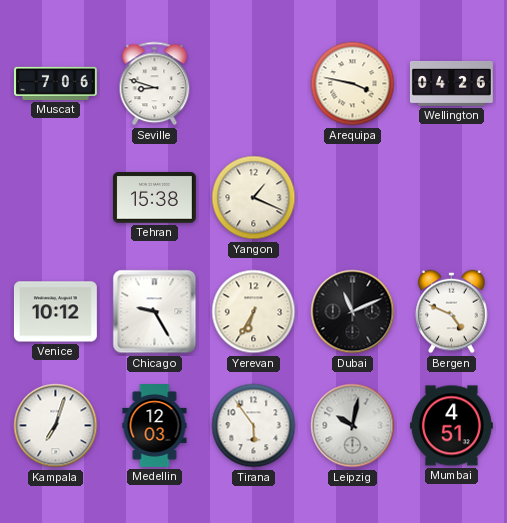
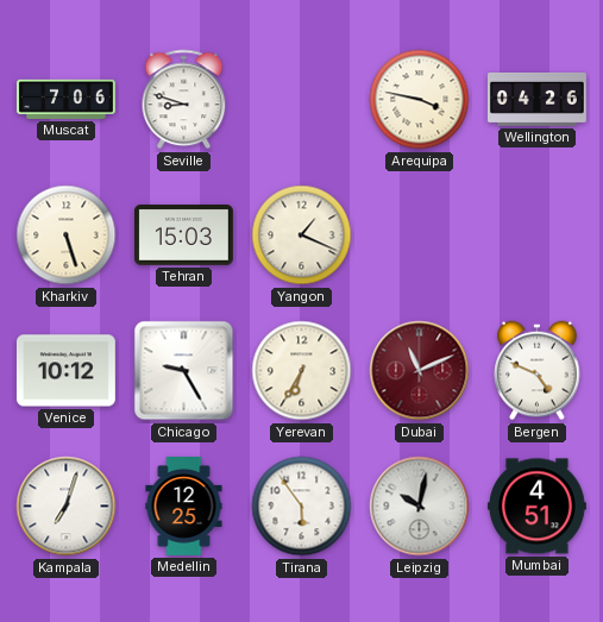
Kharkiv: none -> 5:27
Tehran: 15:38 -> 15:03
Dubai dial: black -> burgundy
Medellin: 12:03 -> 12:25
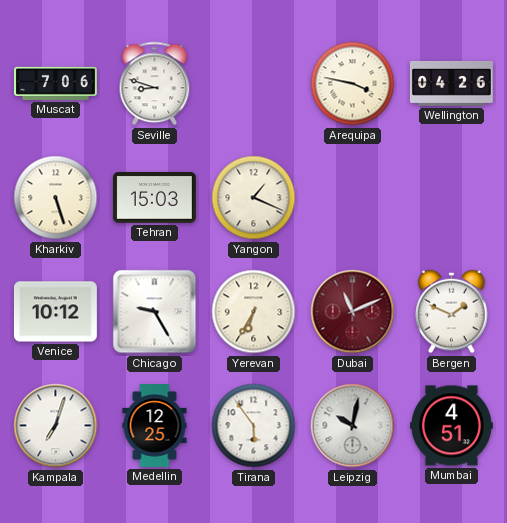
Bergen: 4:49 -> 1:49
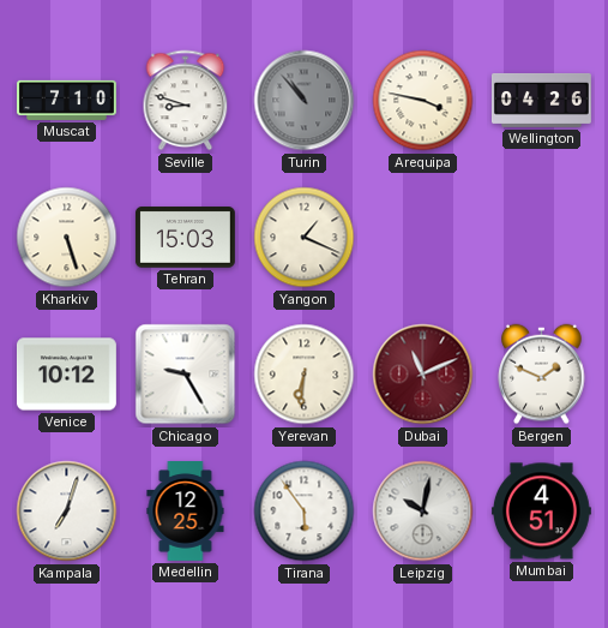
Muscat: 7:06 -> 7:10
Turin: none -> 10:53
Yerevan: 6:35 -> 6:31
